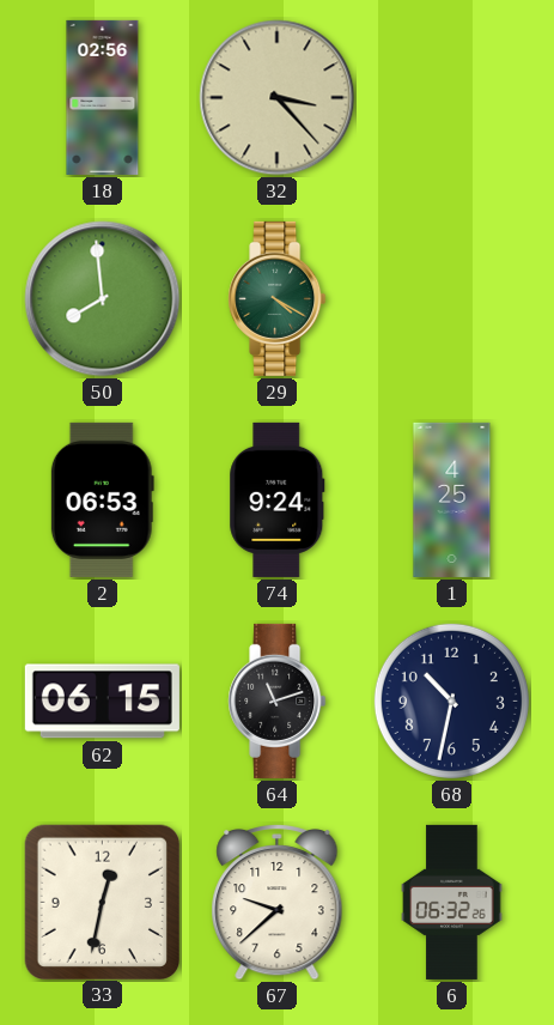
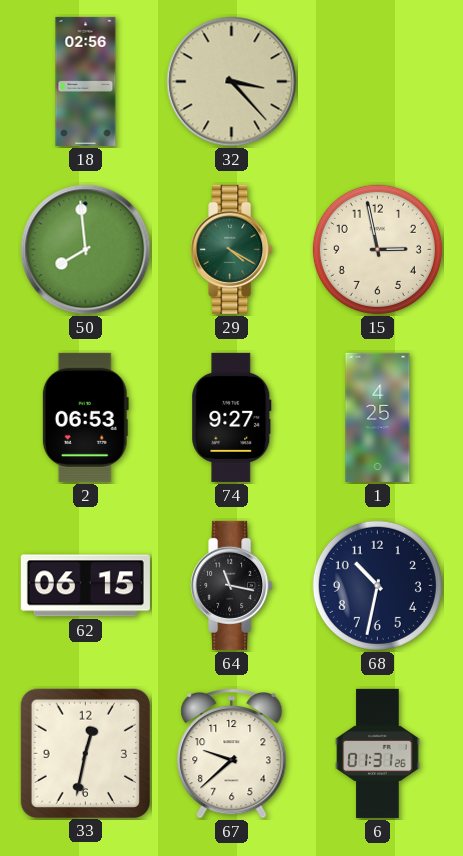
15: none -> 2:58
74: 9:24 -> 9:27
64: 11:12 -> 11:17
6: 06:32 -> 01:31
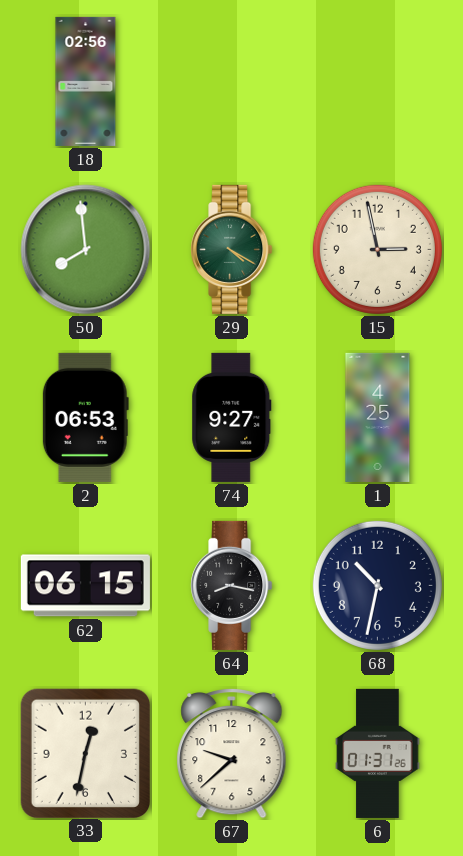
32: 3:23 -> none
64: 11:17 -> 8:17
